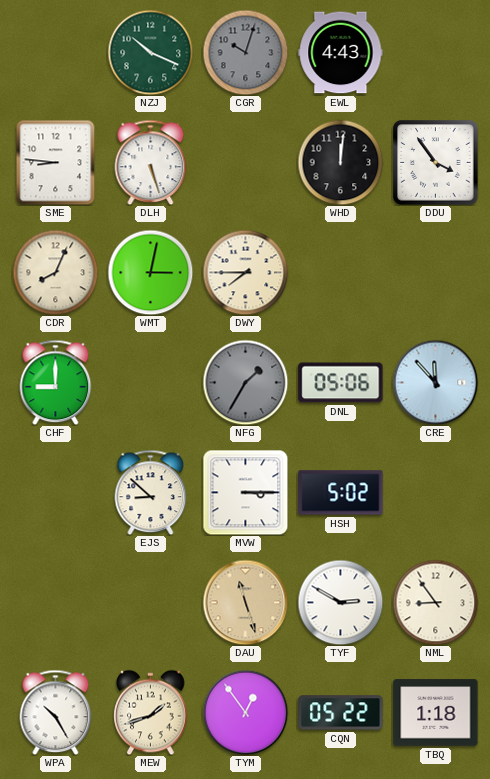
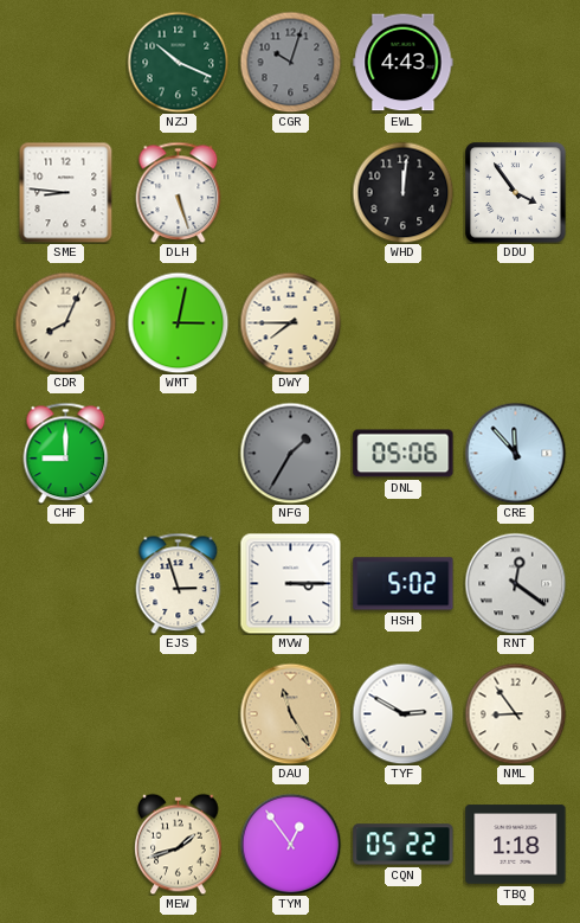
EJS: 8:52 -> 2:57
RNT: none -> 12:21
DAU: 11:27 -> 11:25
WPA: 10:25 -> none
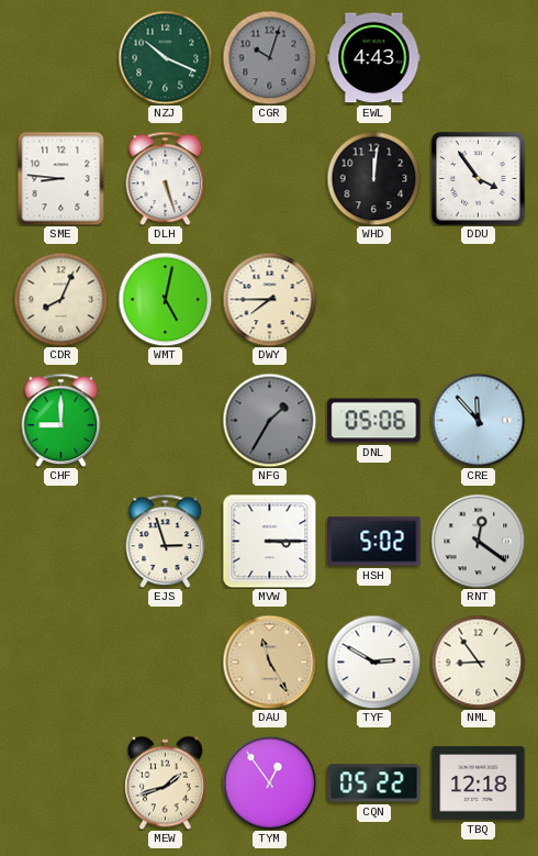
WMT: 3:02 -> 5:02
TBQ: 1:18 -> 12:18
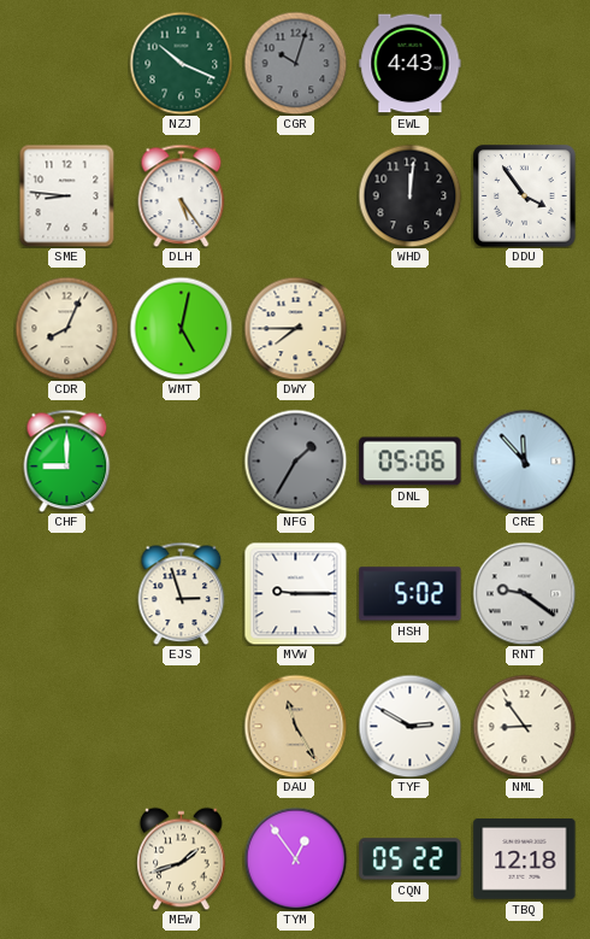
DLH: 5:27 -> 5:24
MVW: 3:15 -> 9:15
RNT: 12:21 -> 9:21
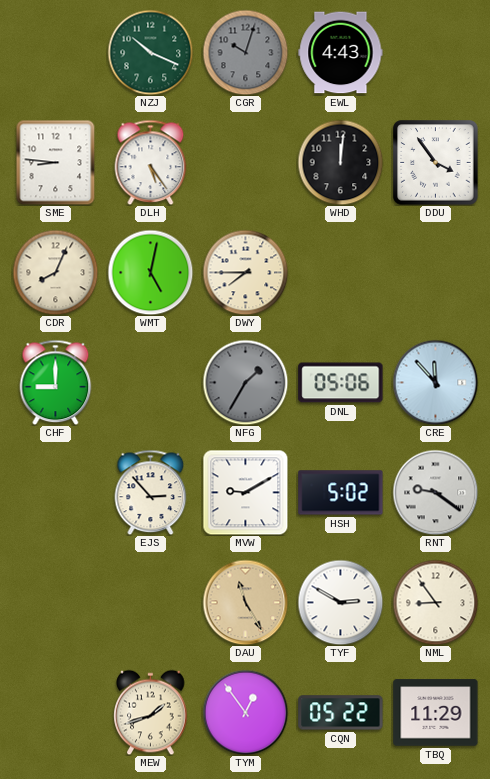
EJS: 2:57 -> 2:53
MVW: 9:15 -> 9:10
TBQ: 12:18 -> 11:29
